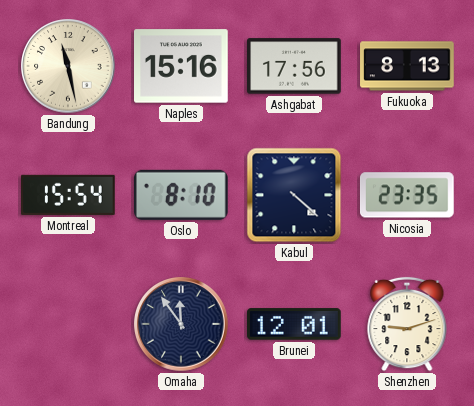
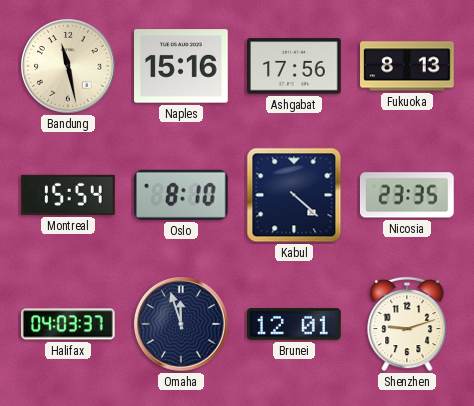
Halifax: none -> 04:03
Omaha: 11:54 -> 11:57
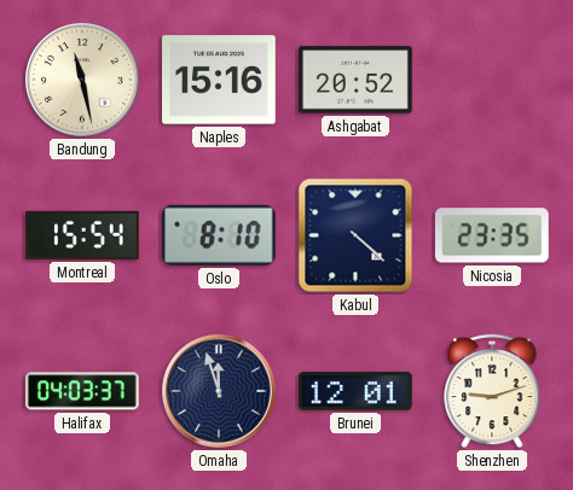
Ashgabat: 17:56 -> 20:52
Fukuoka: 8:13 -> none
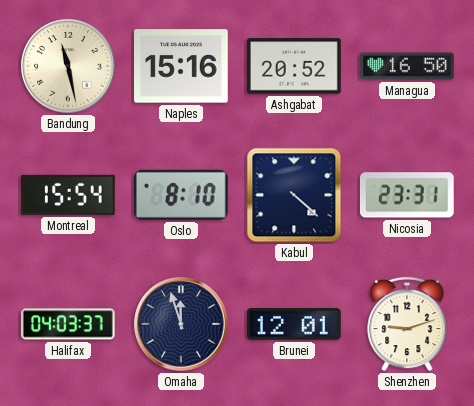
Managua: none -> 16:50
Nicosia: 23:35 -> 23:31
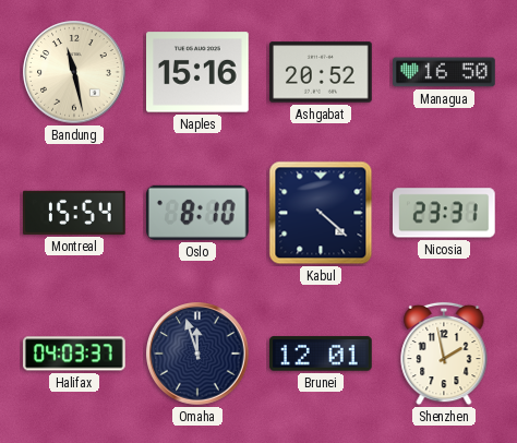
Shenzhen: 9:12 -> 1:58
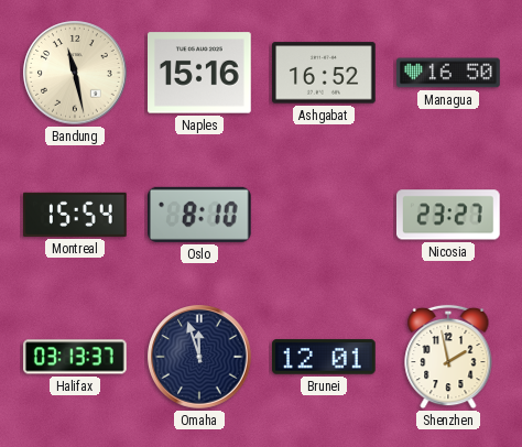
Ashgabat: 20:52 -> 16:52
Kabul: 4:22 -> none
Nicosia: 23:31 -> 23:27
Halifax: 04:03 -> 03:13
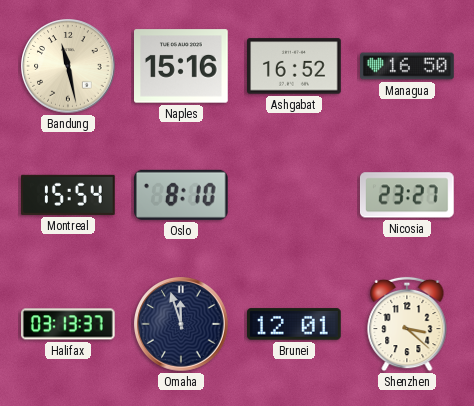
Shenzhen: 1:58 -> 3:22
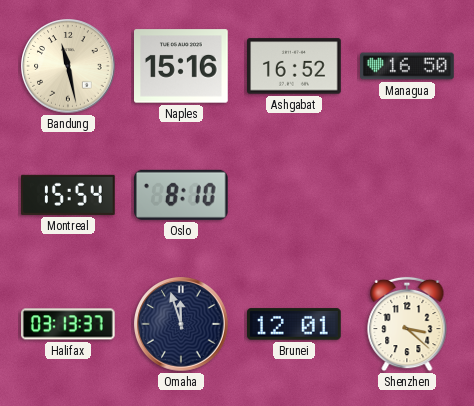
Nicosia: 23:27 -> none
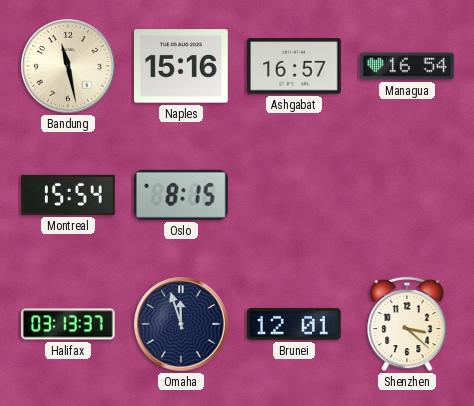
Ashgabat: 16:52 -> 16:57
Managua: 16:50 -> 16:54
Oslo: 8:10 -> 8:15
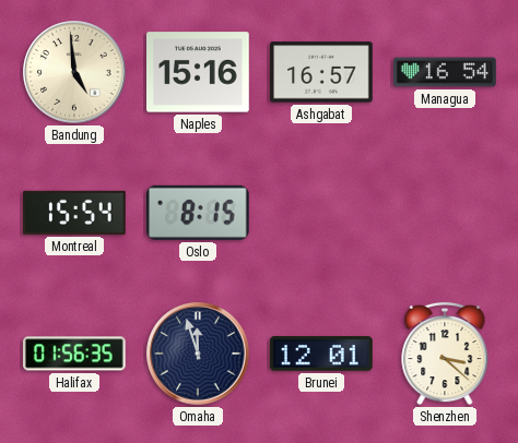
Bandung: 11:28 -> 4:59
Halifax: 03:13 -> 01:56
